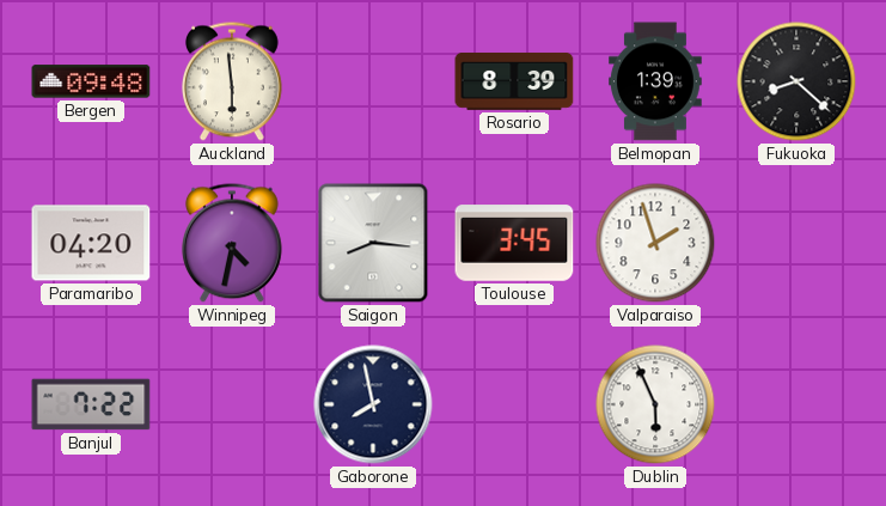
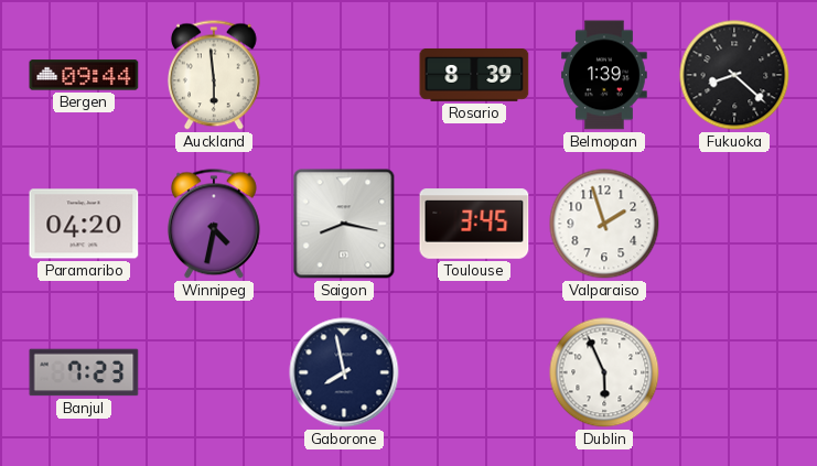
Bergen: 09:48 -> 09:44
Saigon: 8:16 -> 8:17
Banjul: 7:22 -> 7:23
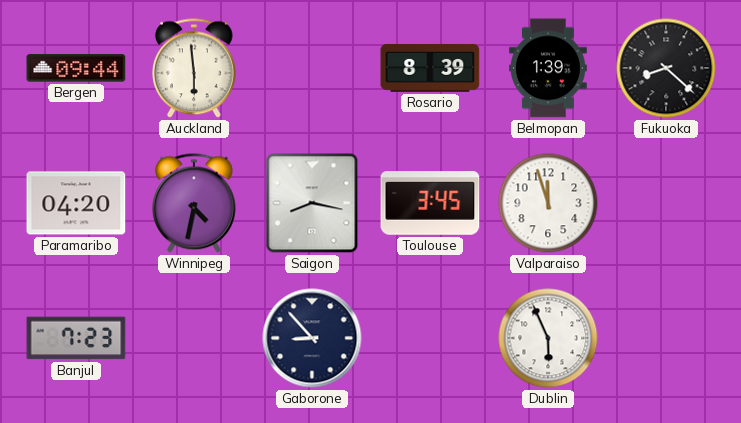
Valparaiso: 1:57 -> 11:57
Gaborone: 7:58 -> 8:53
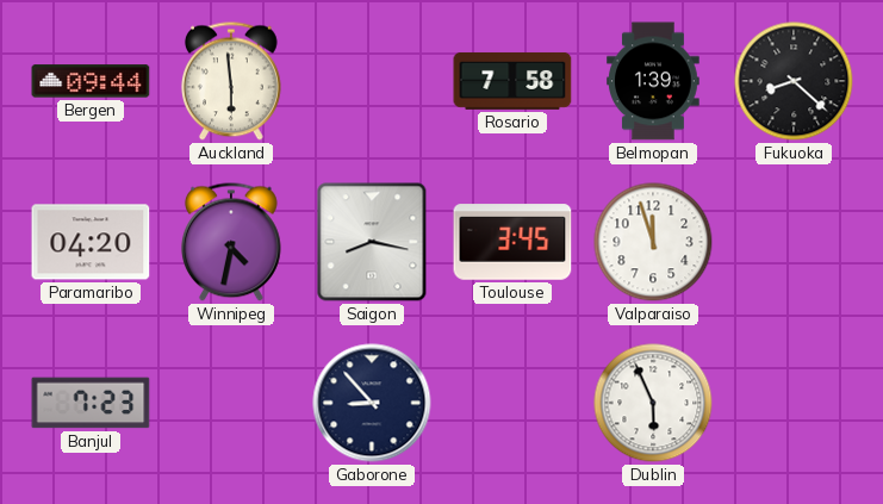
Rosario: 8:39 -> 7:58
